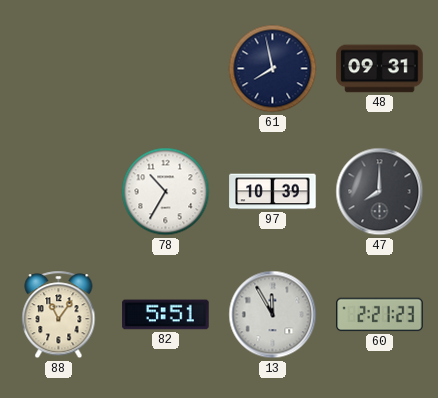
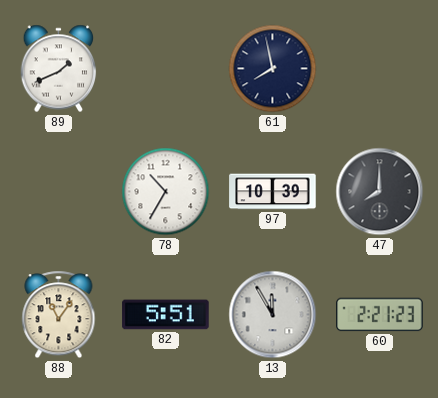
89: none -> 1:41
48: 09:31 -> none
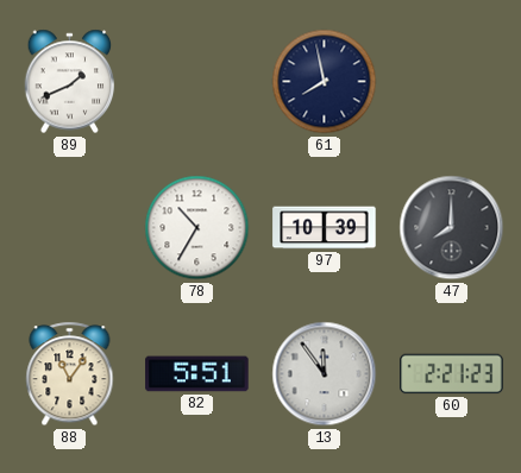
13: 11:55 -> 11:54
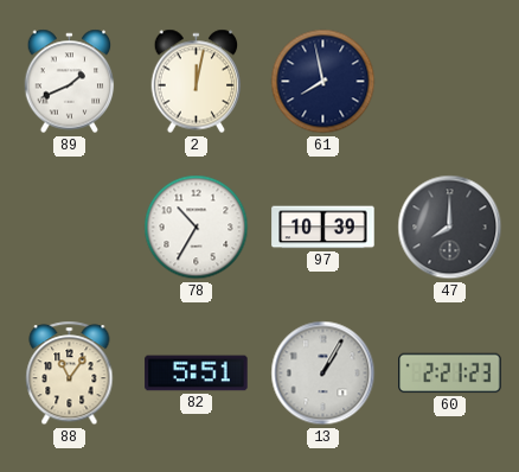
2: none -> 12:02
13: 11:54 -> 1:05
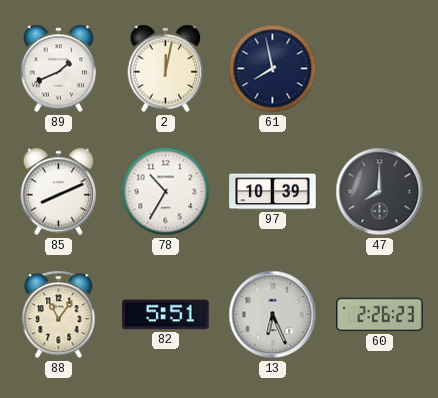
85: none -> 8:11
13: 1:05 -> 6:26
60: 2:21 -> 2:26
